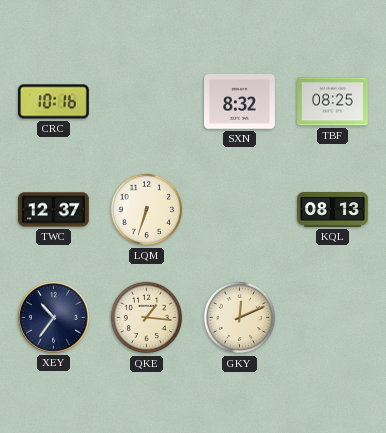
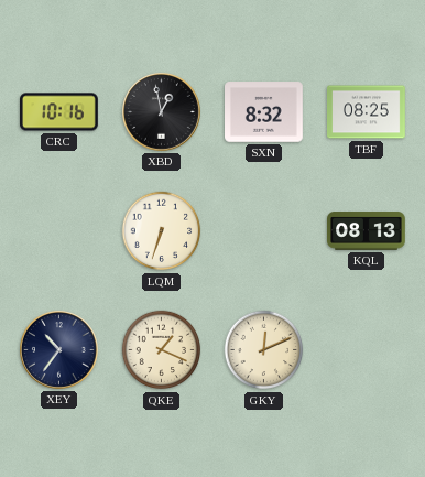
XBD: none -> 12:58
TWC: 12:37 -> none
QKE: 1:16 -> 1:19
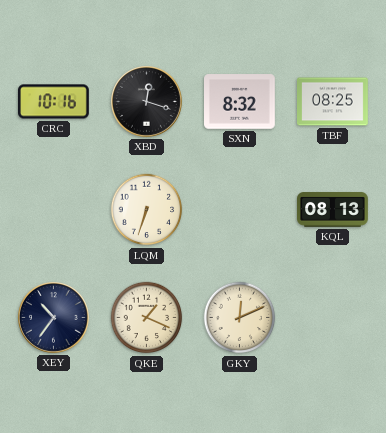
XBD: 12:58 -> 12:18
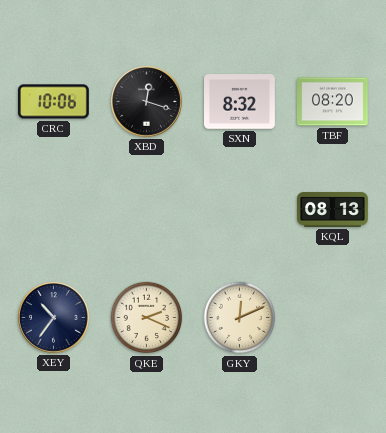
CRC: 10:16 -> 10:06
TBF: 08:25 -> 08:20
LQM: 6:33 -> none
QKE: 1:19 -> 2:19
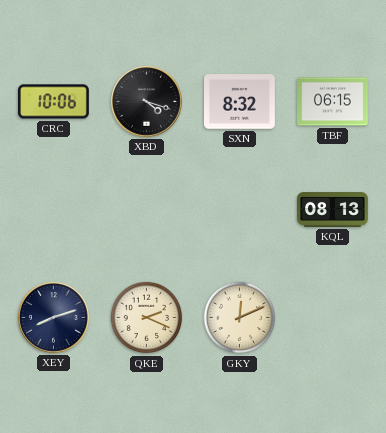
XBD: 12:18 -> 4:18
TBF: 08:20 -> 06:15
XEY: 10:36 -> 8:12
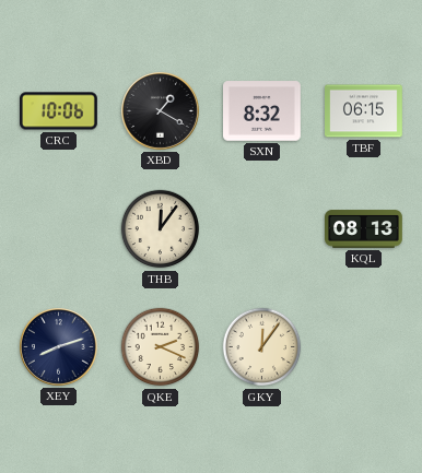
XBD: 4:18 -> 1:20
THB: none -> 12:06
GKY: 12:11 -> 12:06
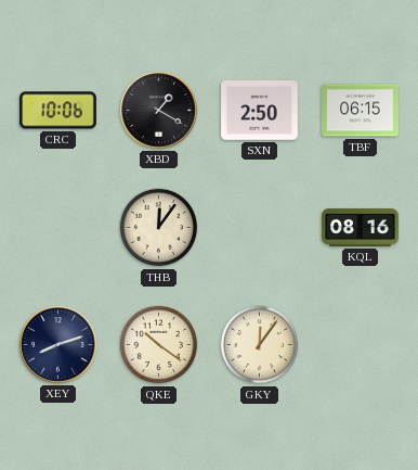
SXN: 8:32 -> 2:50
KQL: 08:13 -> 08:16
QKE: 2:19 -> 10:21
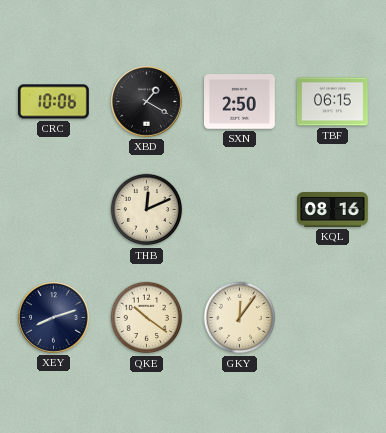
THB: 12:06 -> 12:11
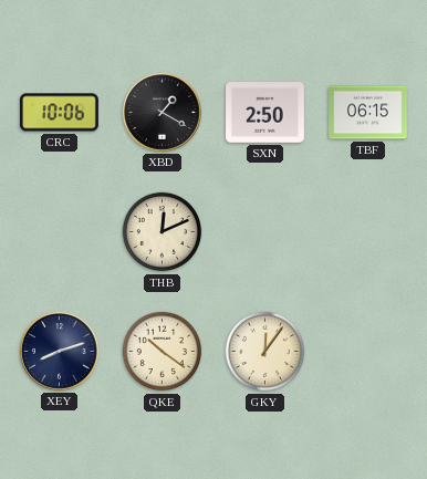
KQL: 08:16 -> none
